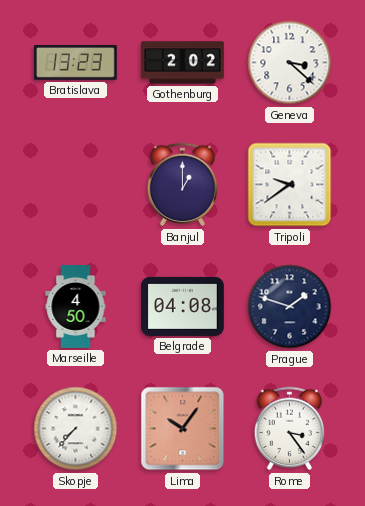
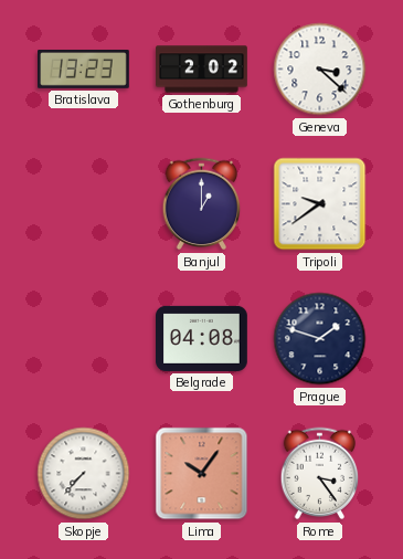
Marseille: 4:50 -> none
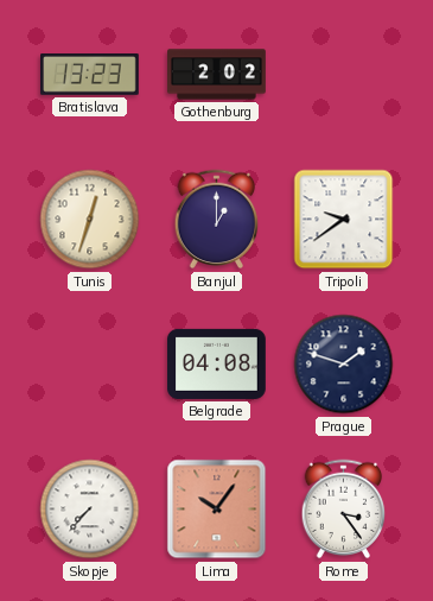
Geneva: 3:22 -> none
Tunis: none -> 12:33
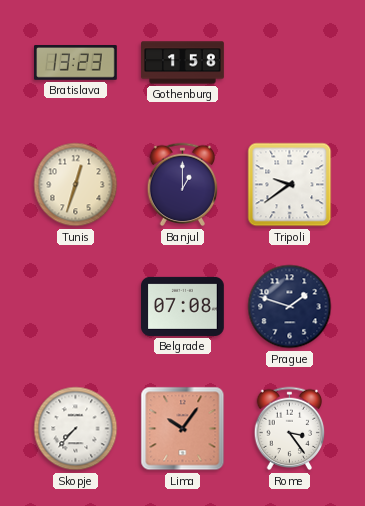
Gothenburg: 2:02 -> 1:58
Belgrade: 04:08 -> 07:08
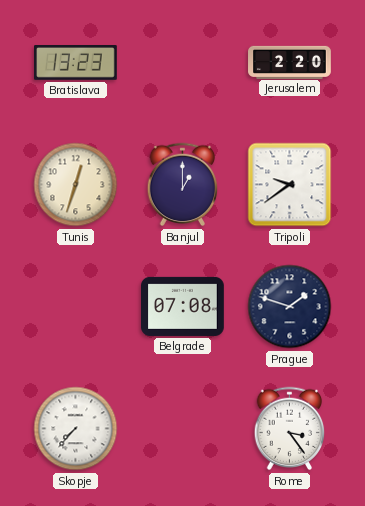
Gothenburg: 1:58 -> none
Jerusalem: none -> 2:20
Lima: 10:06 -> none
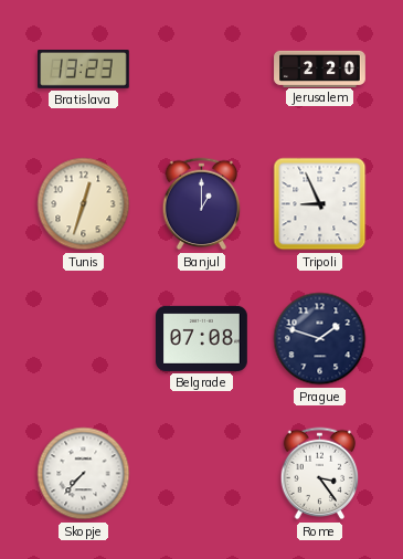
Tripoli: 9:39 -> 8:56
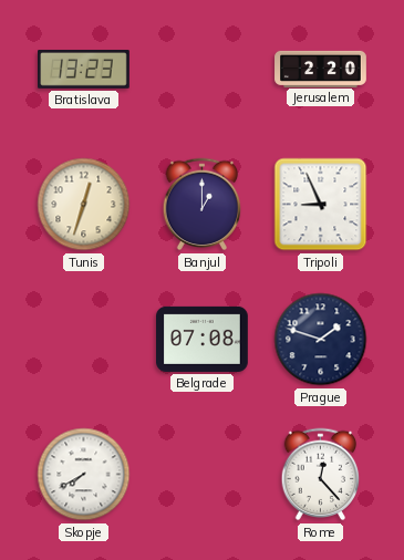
Skopje: 7:37 -> 7:40
Rome: 3:24 -> 12:23
